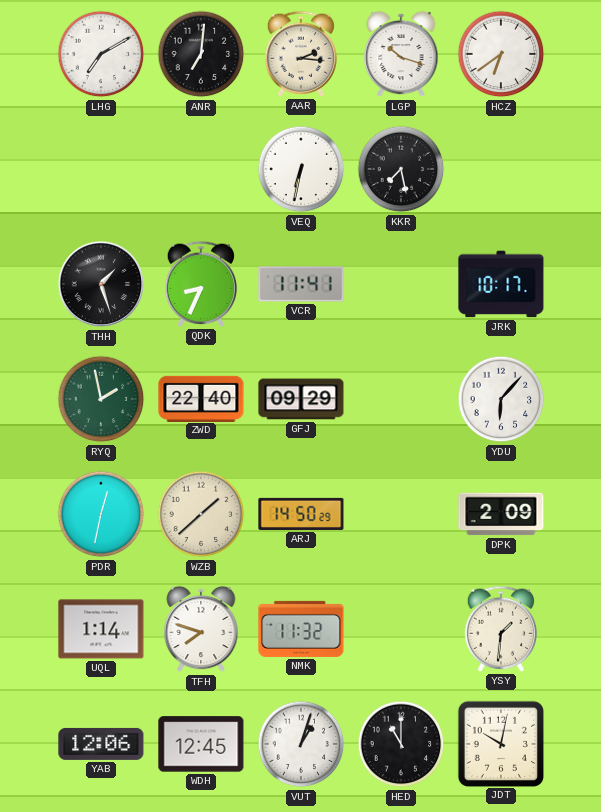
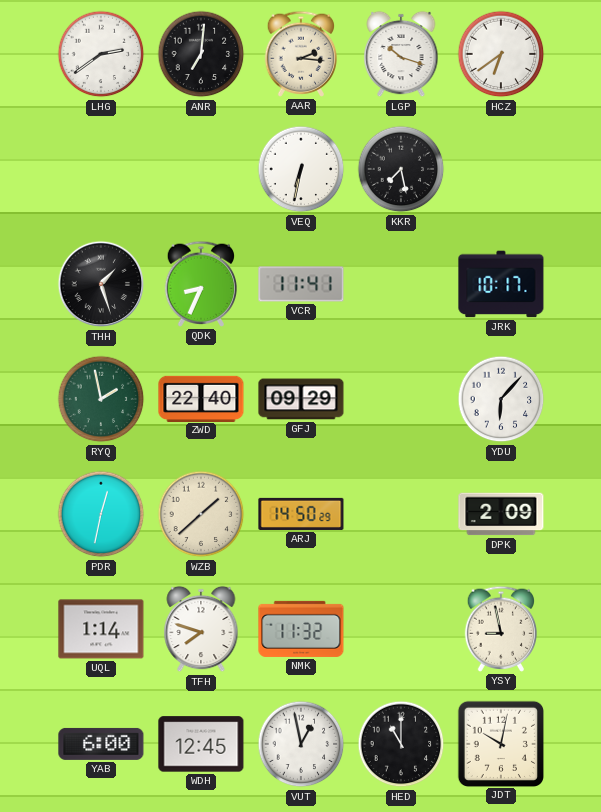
LHG: 7:10 -> 2:39
YSY: 1:31 -> 8:58
YAB: 12:06 -> 6:00
VUT: 1:03 -> 12:58
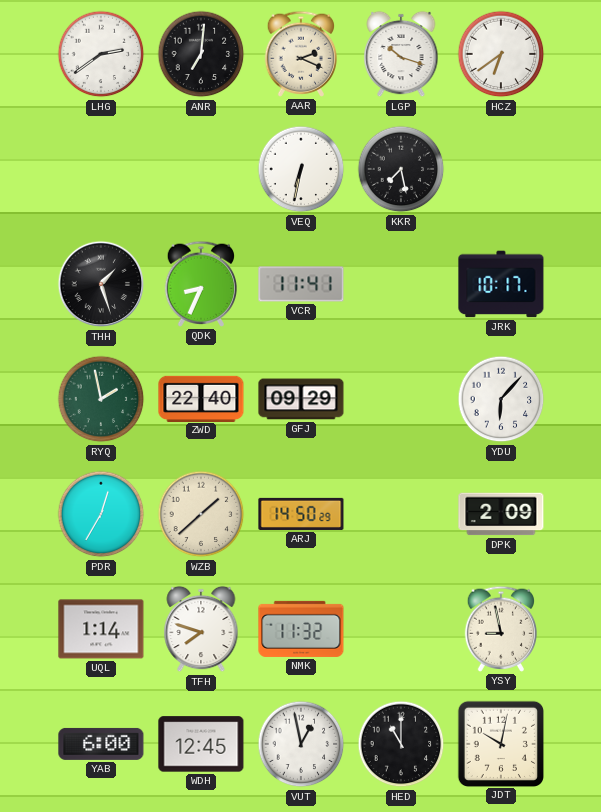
AAR: 2:16 -> 2:19
PDR: 12:32 -> 12:35
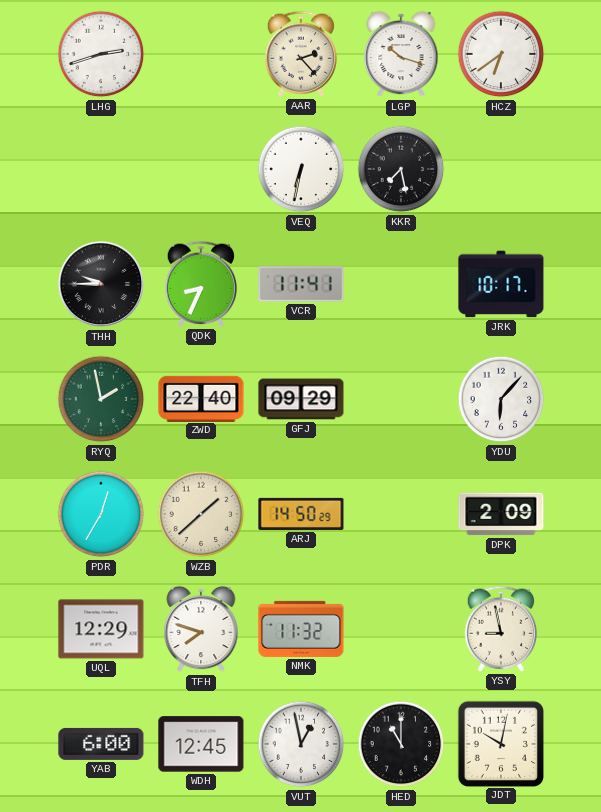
LHG: 2:39 -> 2:42
ANR: 7:01 -> none
AAR: 2:19 -> 2:23
THH: 1:27 -> 9:45
UQL: 1:14 -> 12:29
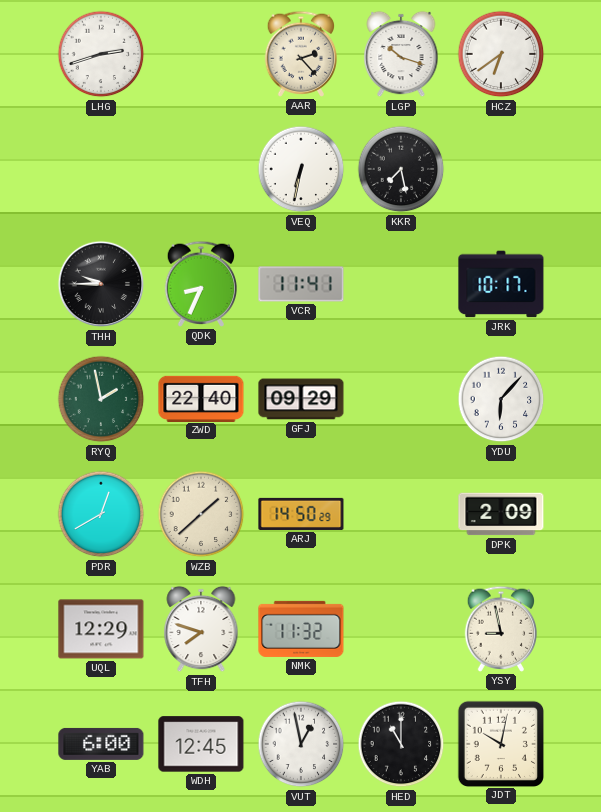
PDR: 12:35 -> 12:40
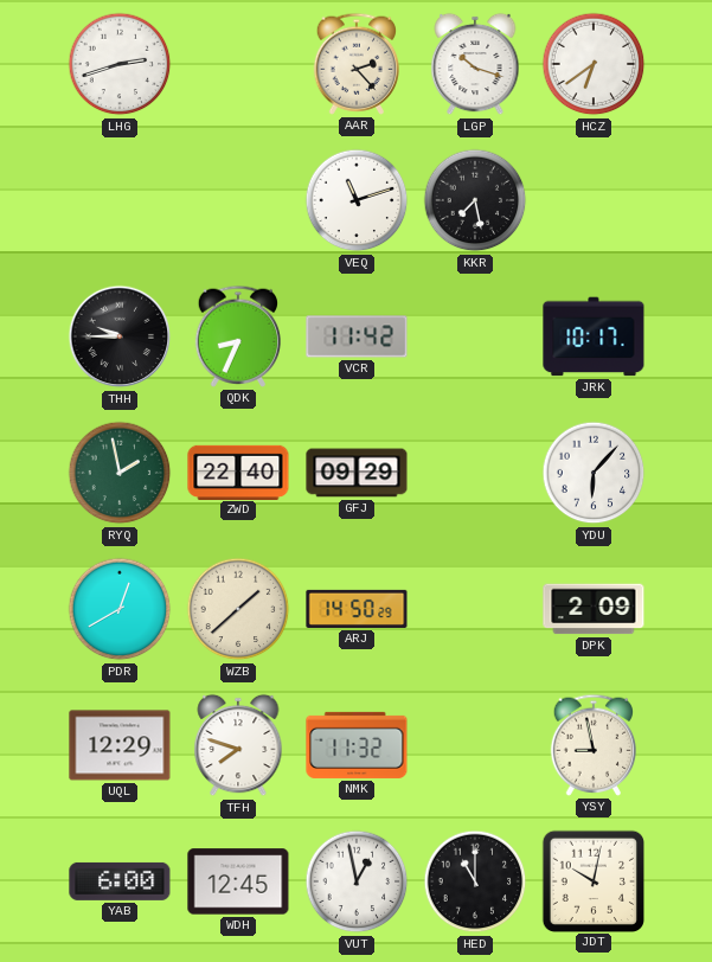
VEQ: 6:32 -> 11:12
VCR: 11:41 -> 11:42
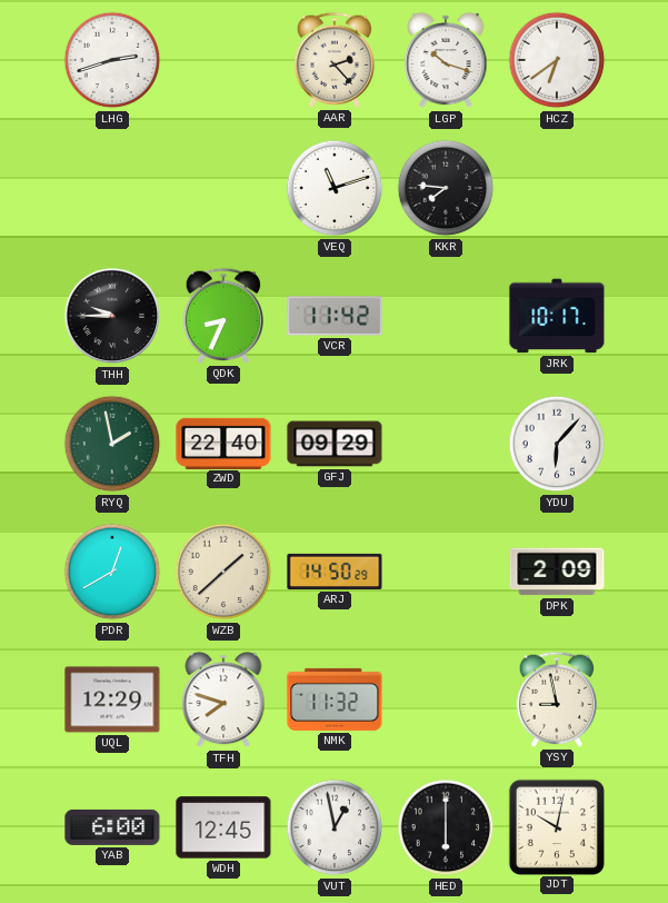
KKR: 7:28 -> 7:46
HED: 11:00 -> 6:00
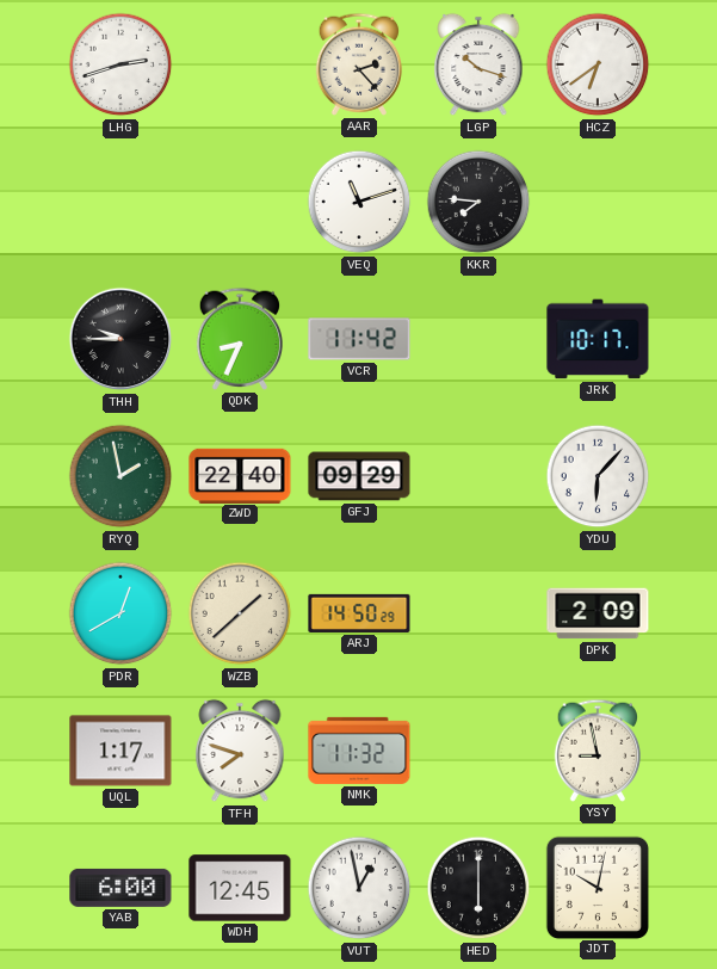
UQL: 12:29 -> 1:17
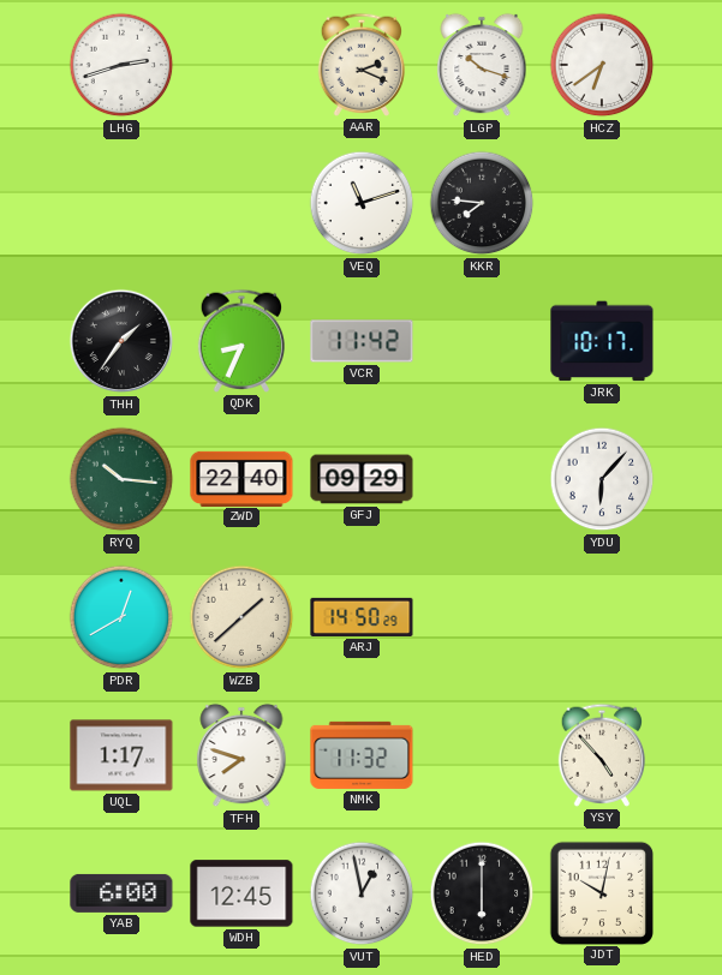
AAR: 2:23 -> 2:19
THH: 9:45 -> 1:36
RYQ: 1:58 -> 10:16
DPK: 2:09 -> none
YSY: 8:58 -> 4:53
